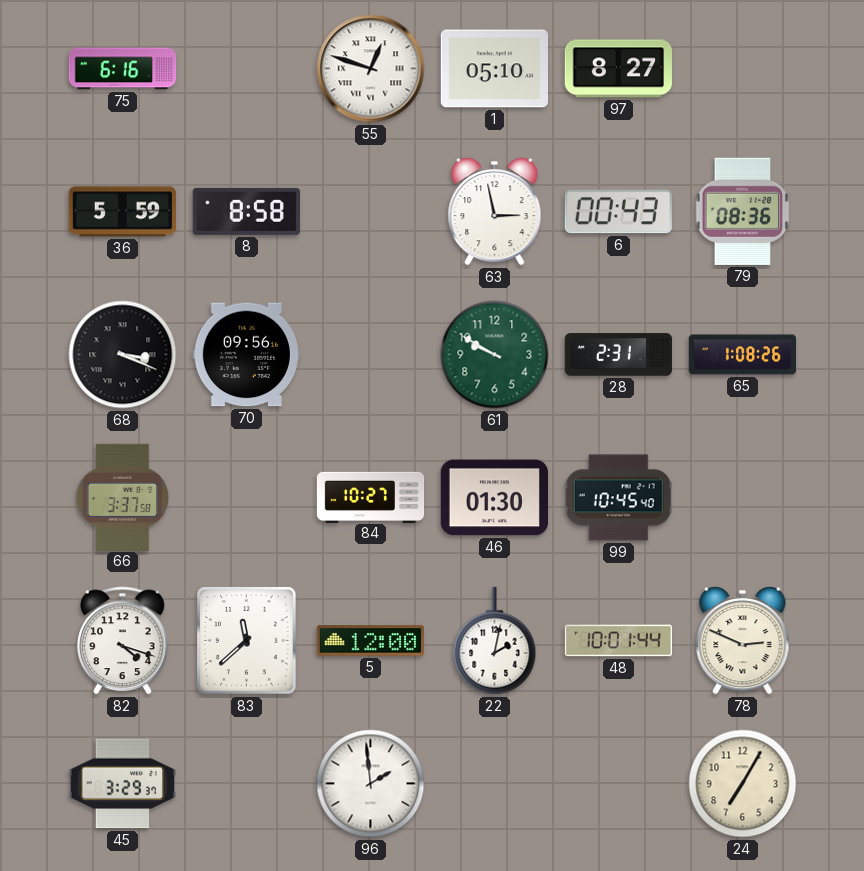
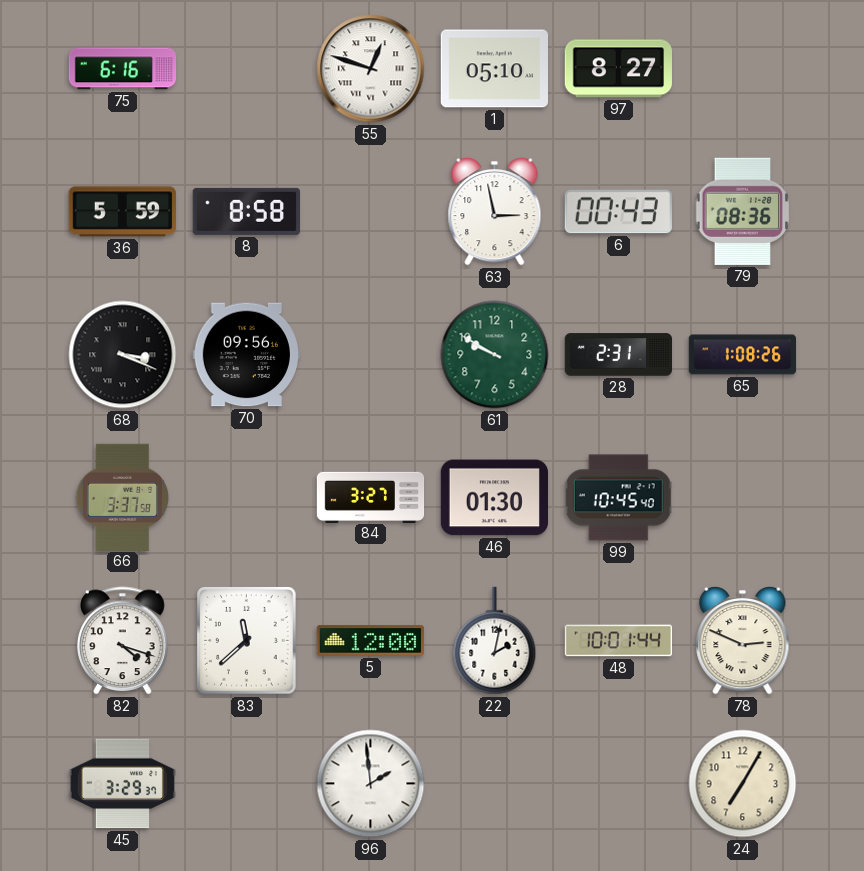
84: 10:27 -> 3:27
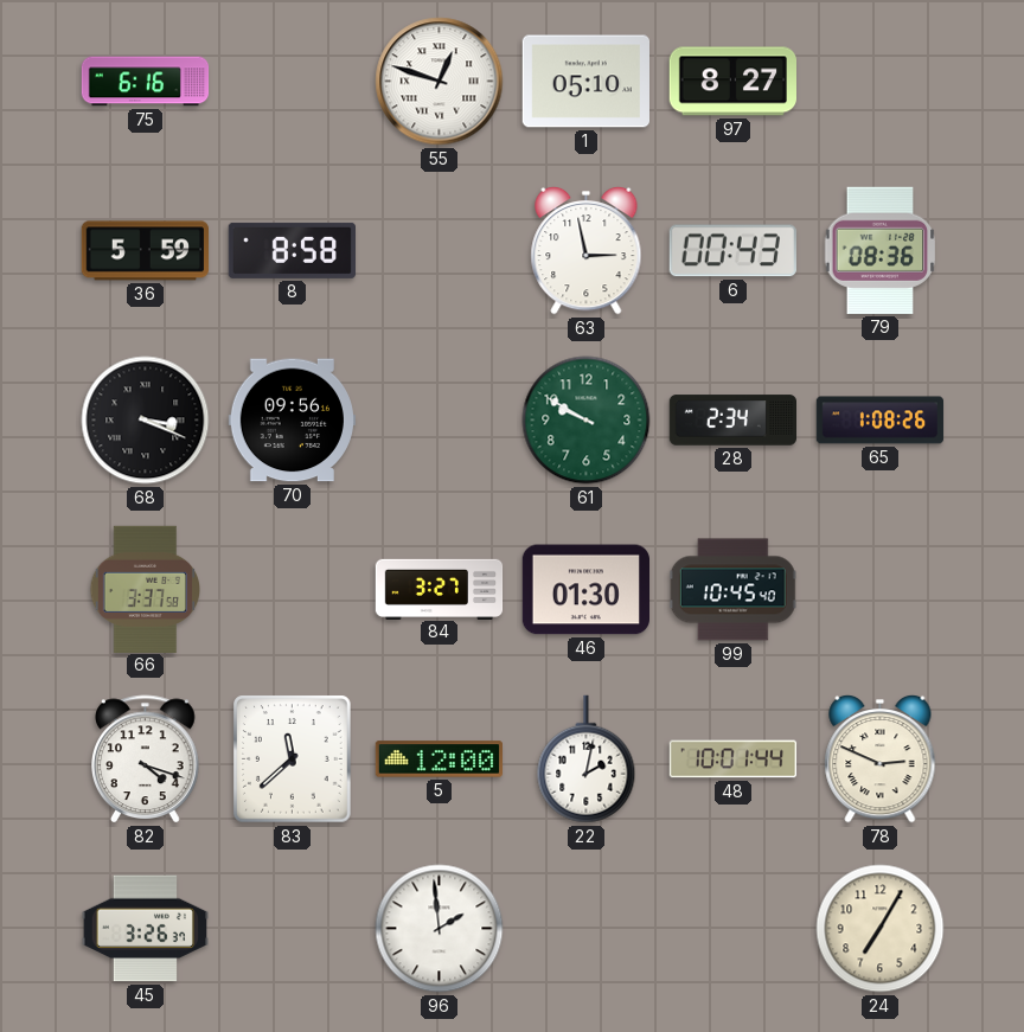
28: 2:31 -> 2:34
45: 3:29 -> 3:26
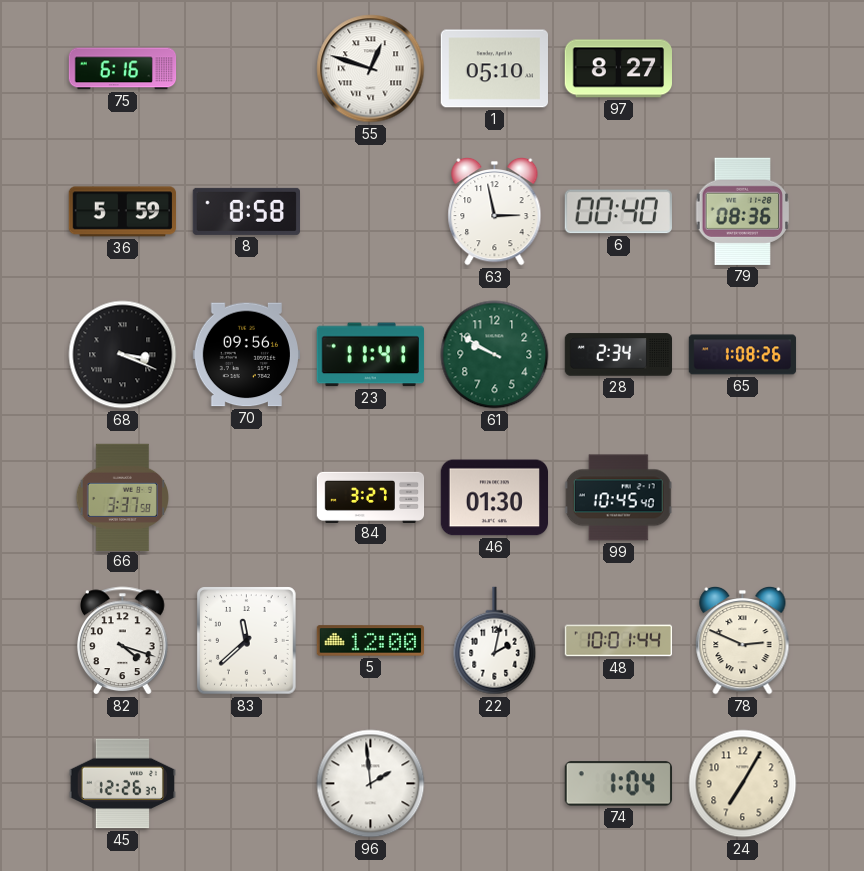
6: 00:43 -> 00:40
23: none -> 11:41
45: 3:26 -> 12:26
74: none -> 1:04
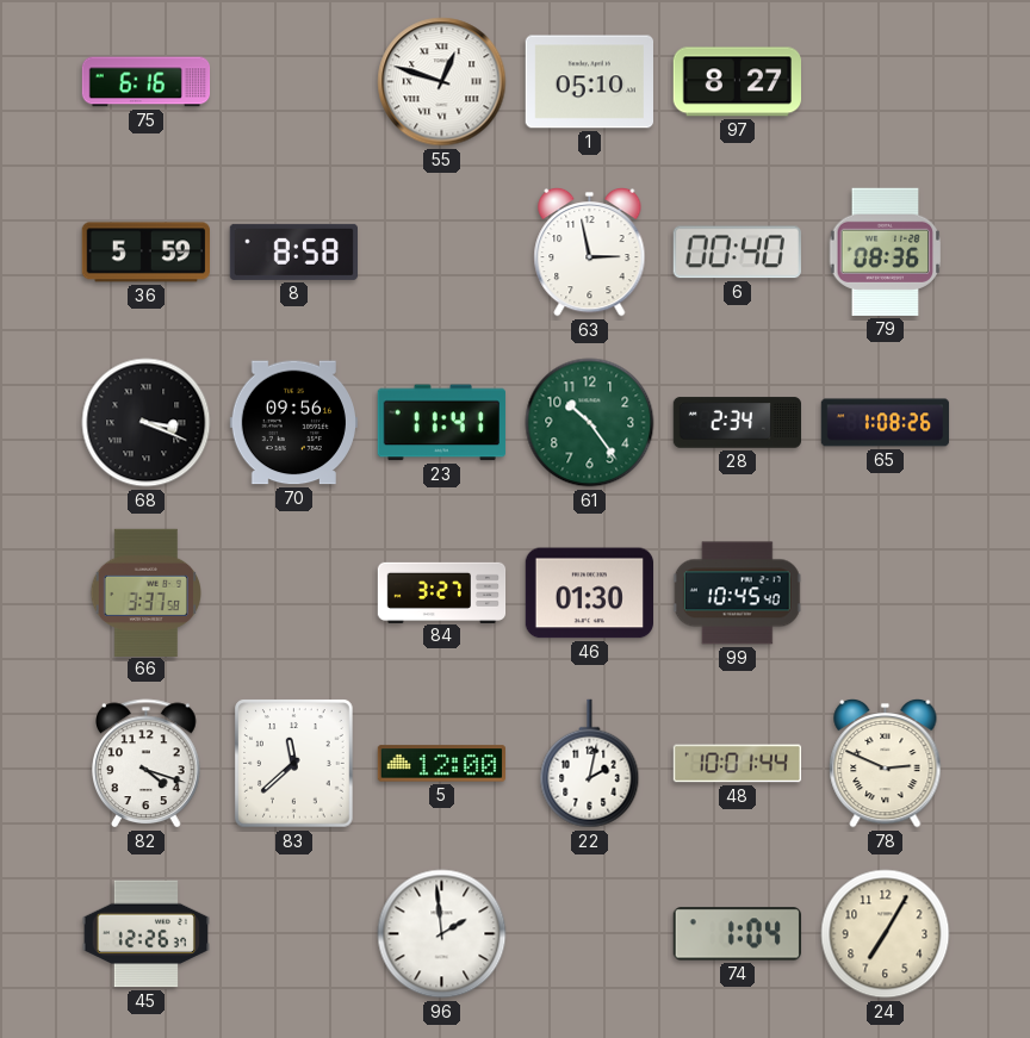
61: 9:50 -> 10:24
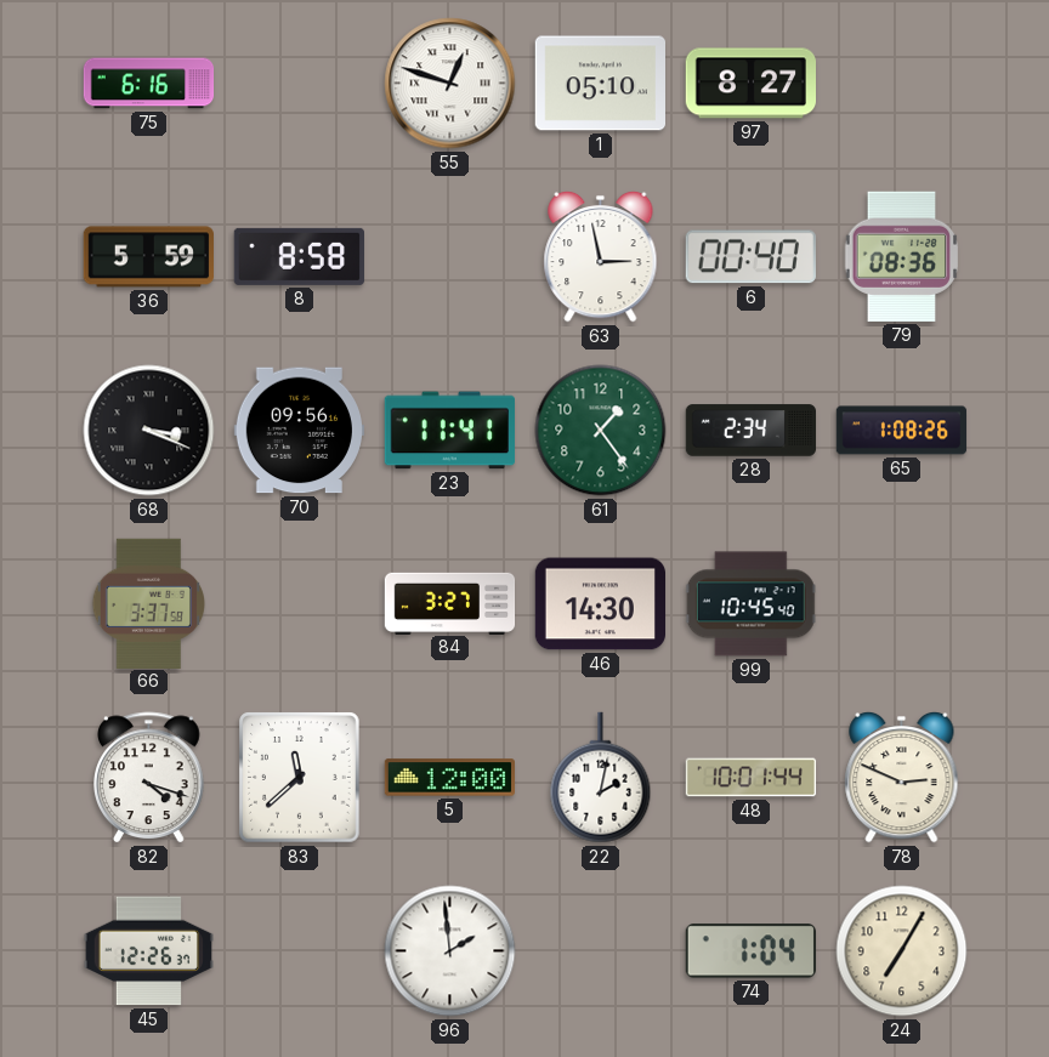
61: 10:24 -> 1:24
46: 01:30 -> 14:30
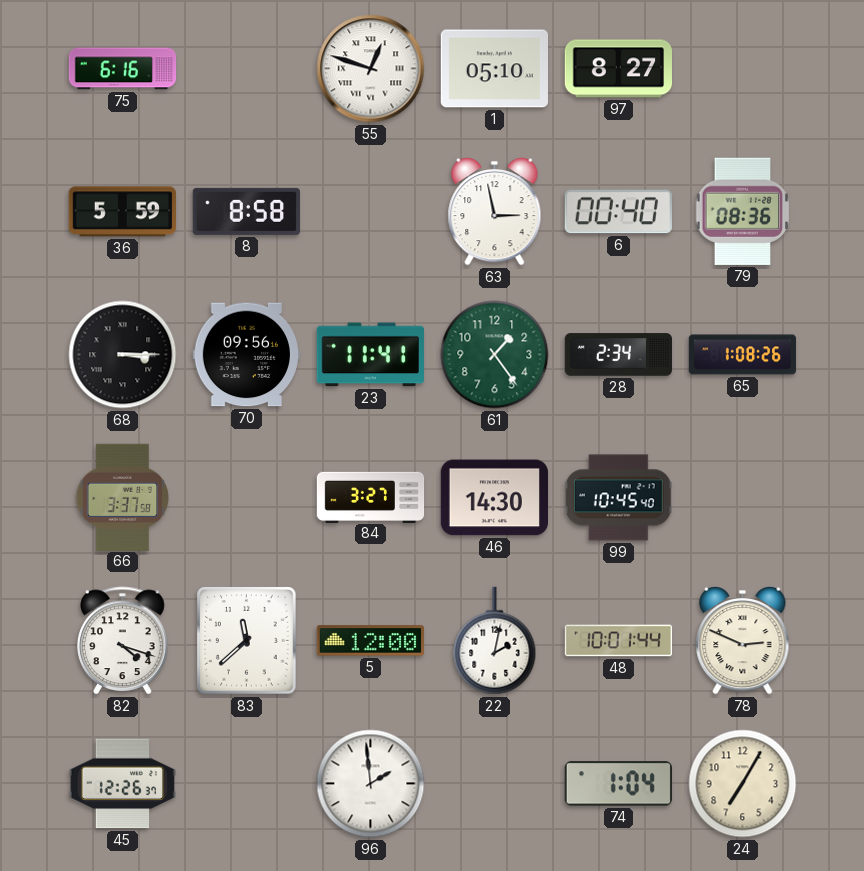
68: 3:19 -> 3:15
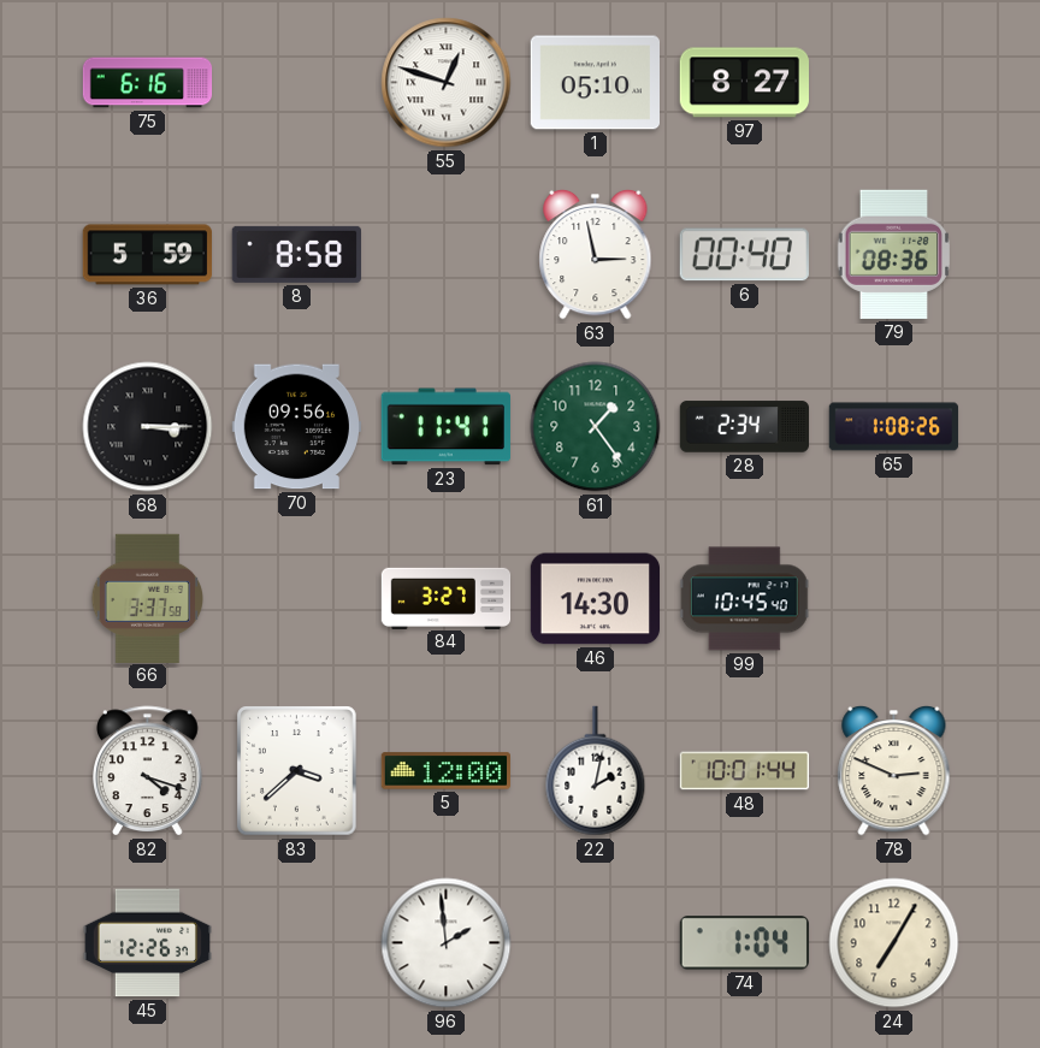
83: 11:38 -> 3:38
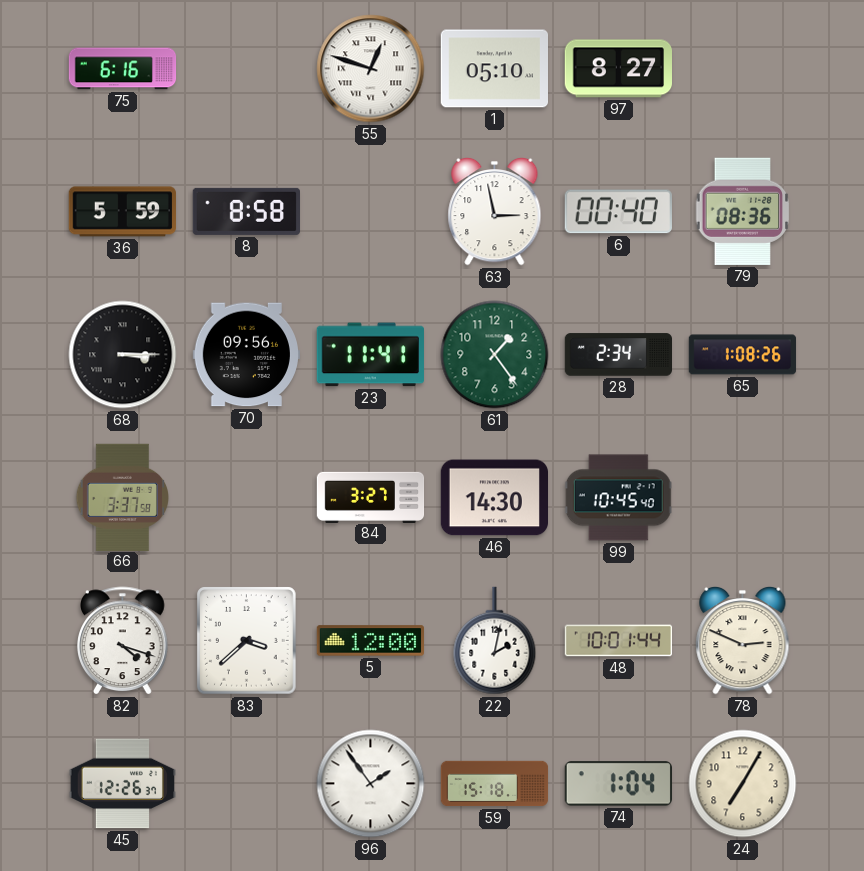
96: 1:59 -> 1:54
59: none -> 15:18
